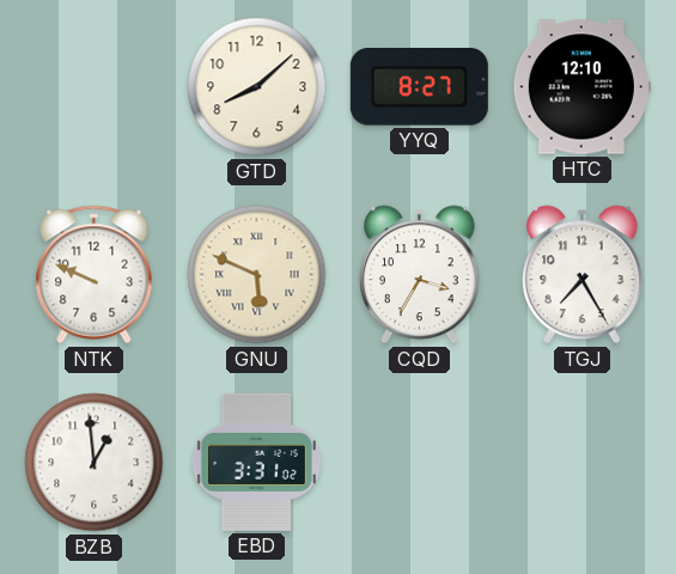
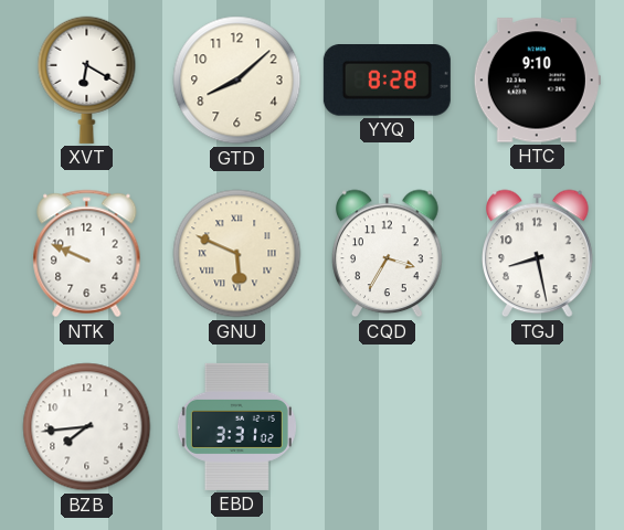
XVT: none -> 6:20
YYQ: 8:27 -> 8:28
HTC: 12:10 -> 9:10
TGJ: 7:25 -> 8:28
BZB: 12:59 -> 7:44
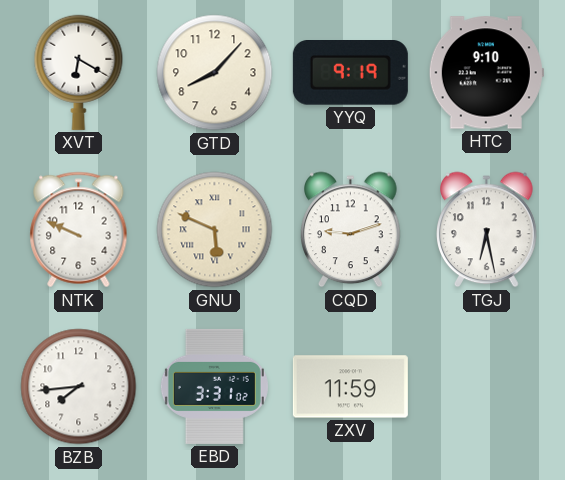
GTD: 8:08 -> 8:07
YYQ: 8:28 -> 9:19
CQD: 3:35 -> 9:12
TGJ: 8:28 -> 6:28
ZXV: none -> 11:59
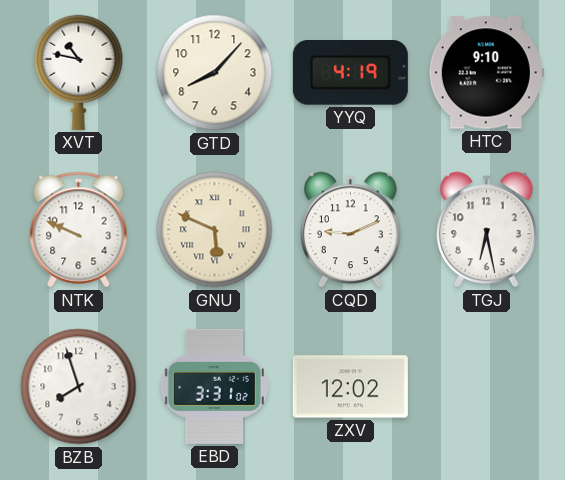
XVT: 6:20 -> 10:47
YYQ: 9:19 -> 4:19
CQD: 9:12 -> 9:11
BZB: 7:44 -> 7:57
ZXV: 11:59 -> 12:02
